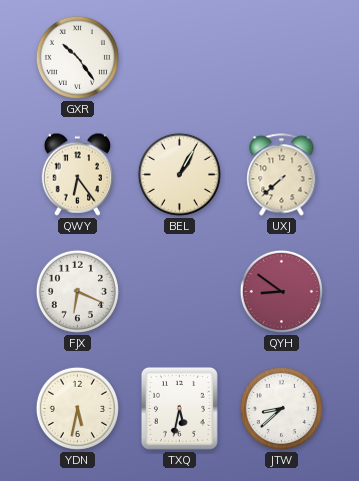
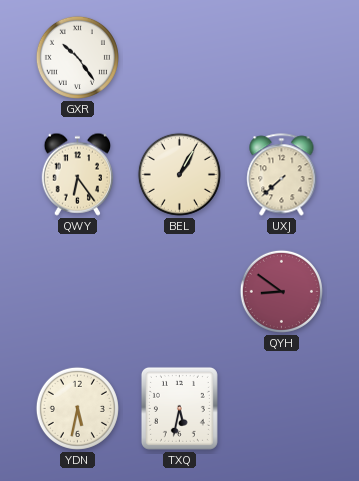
FJX: 6:19 -> none
JTW: 8:38 -> none
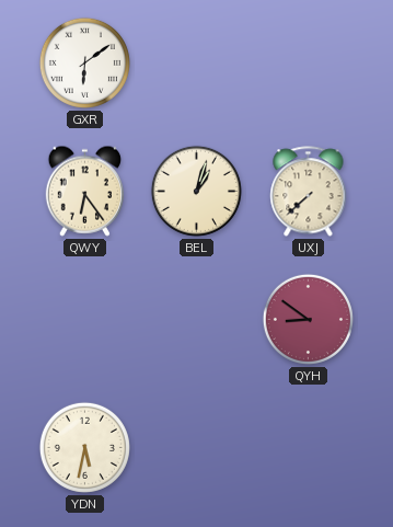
GXR: 10:24 -> 6:09
BEL: 1:05 -> 1:03
TXQ: 5:32 -> none
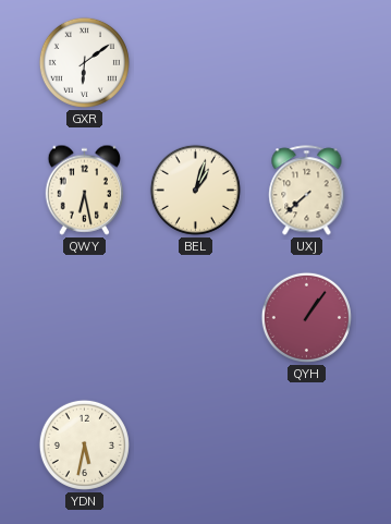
QWY: 6:24 -> 6:28
QYH: 8:51 -> 1:06
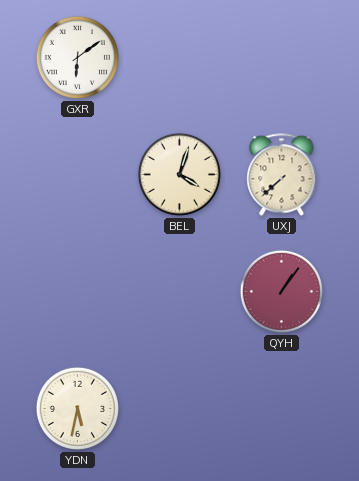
QWY: 6:28 -> none
BEL: 1:03 -> 4:03
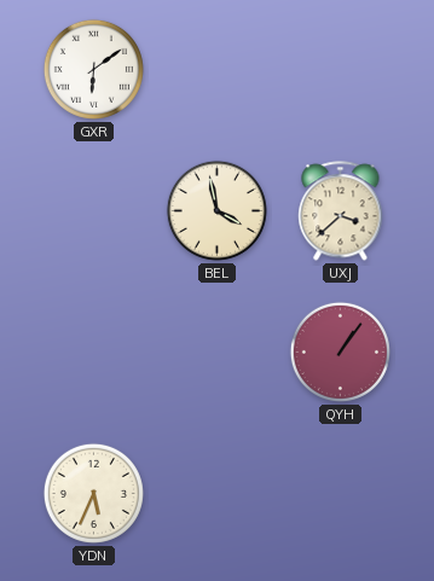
BEL: 4:03 -> 3:58
UXJ: 7:38 -> 3:38
YDN: 5:32 -> 5:34
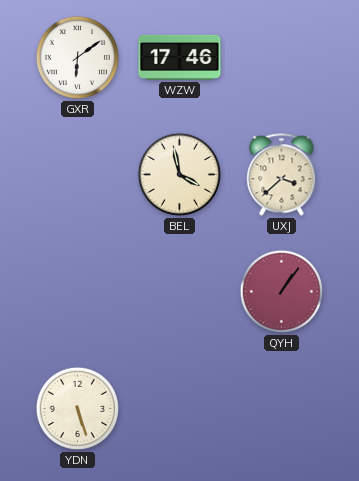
WZW: none -> 17:46
YDN: 5:34 -> 5:27
